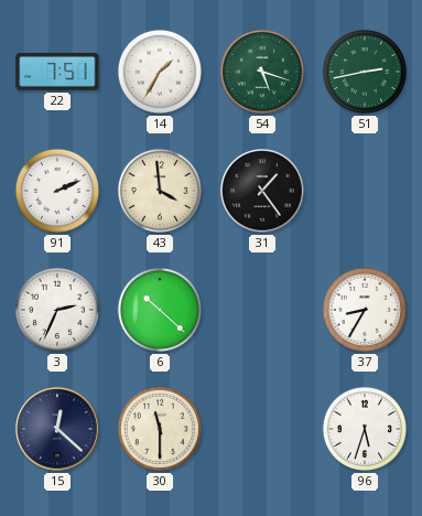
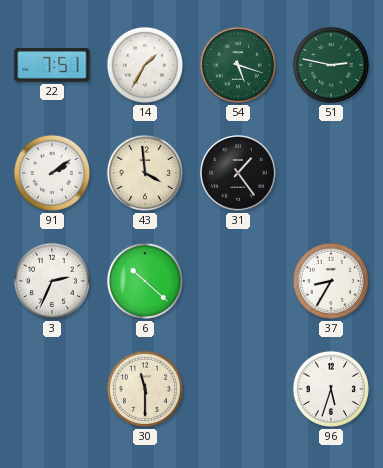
51: 2:43 -> 2:47
91: 2:11 -> 2:09
15: 12:22 -> none
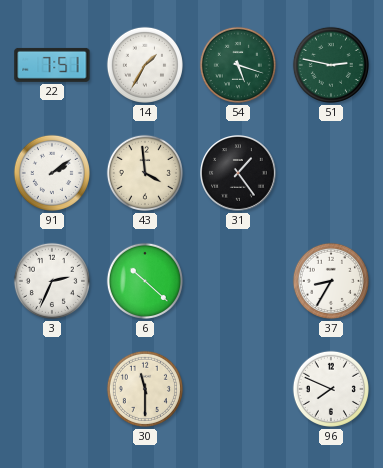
96: 5:33 -> 7:49
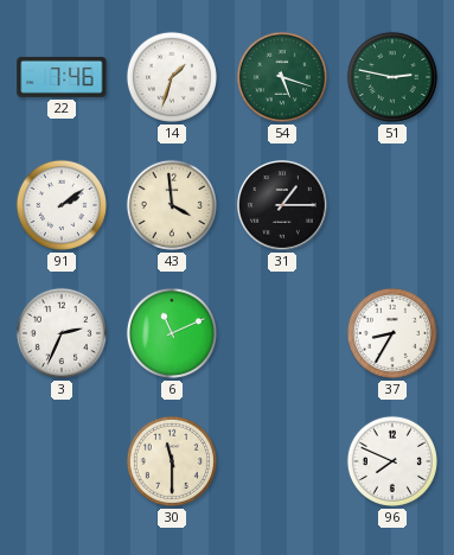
22: 7:51 -> 7:46
14: 1:35 -> 1:33
31: 1:24 -> 1:15
6: 10:22 -> 11:11
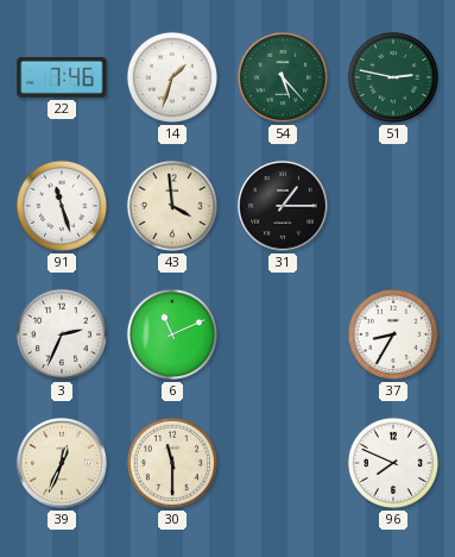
54: 5:18 -> 5:23
91: 2:09 -> 11:27
39: none -> 12:34
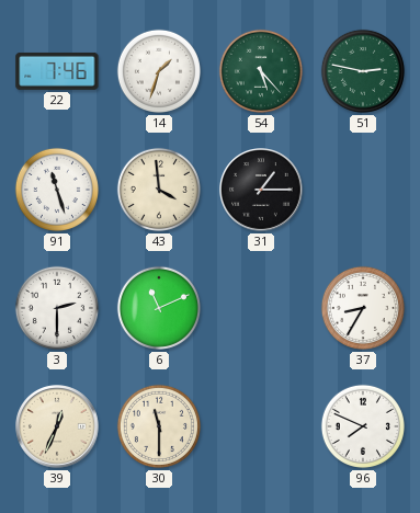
3: 2:34 -> 2:30
